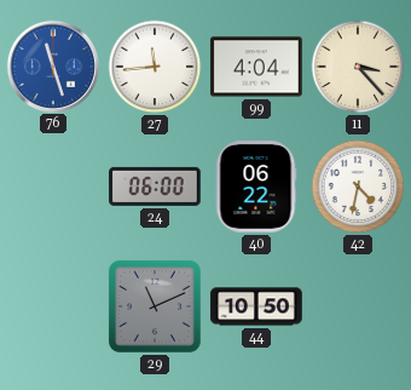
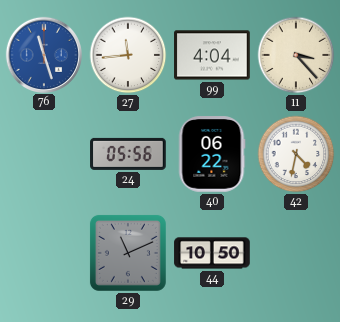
24: 06:00 -> 05:56
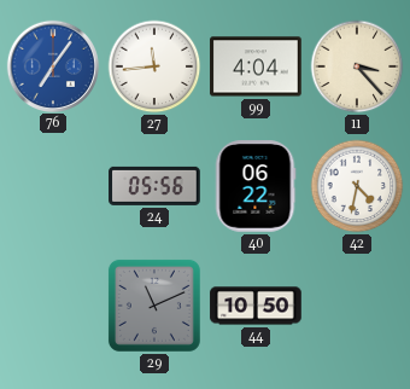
76: 11:27 -> 7:06
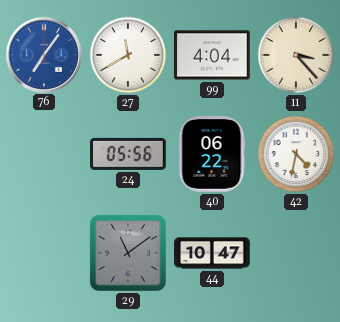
27: 11:44 -> 11:40
29: 11:11 -> 11:09
44: 10:50 -> 10:47
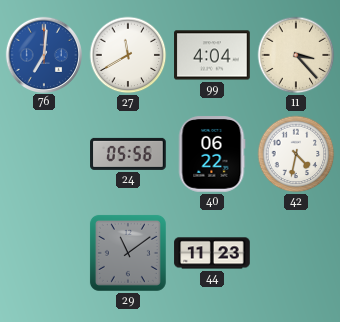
76: 7:06 -> 7:01
44: 10:47 -> 11:23
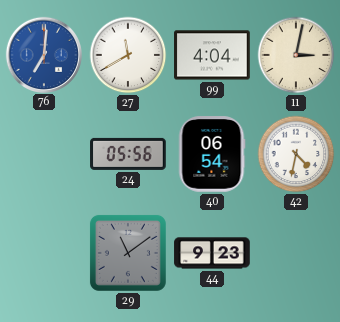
11: 3:23 -> 3:02
40: 06:22 -> 06:54
44: 11:23 -> 9:23
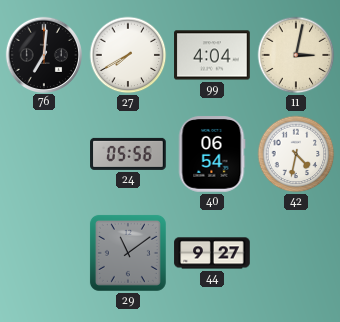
76 dial: blue -> black
27: 11:40 -> 7:40
44: 9:23 -> 9:27
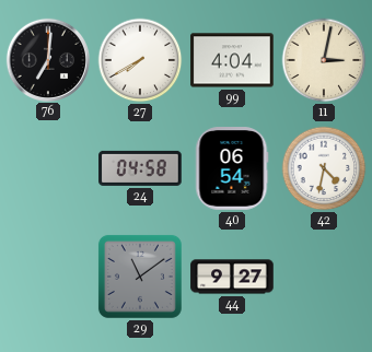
24: 05:56 -> 04:58
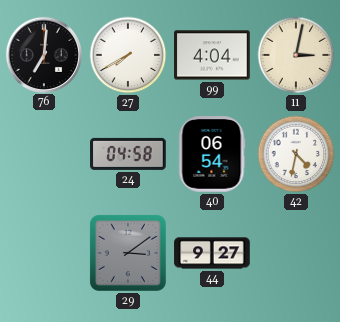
29: 11:09 -> 3:09
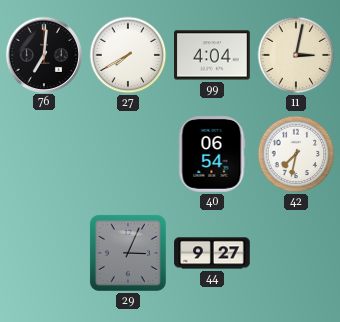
24: 04:58 -> none
42: 4:32 -> 7:32
29: 3:09 -> 3:04
